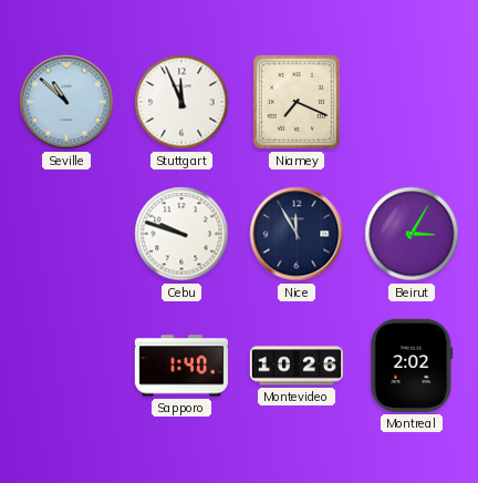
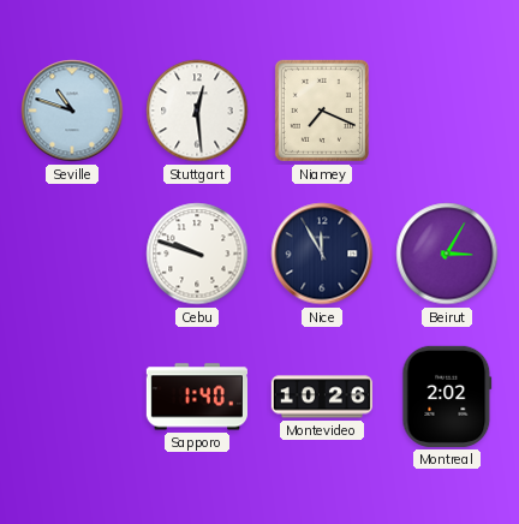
Seville: 10:52 -> 10:48
Stuttgart: 11:56 -> 12:29
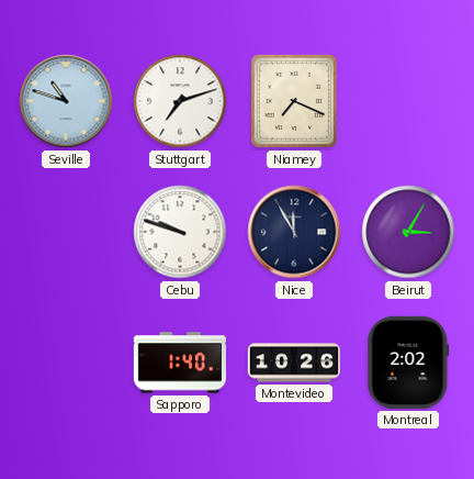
Stuttgart: 12:29 -> 7:12
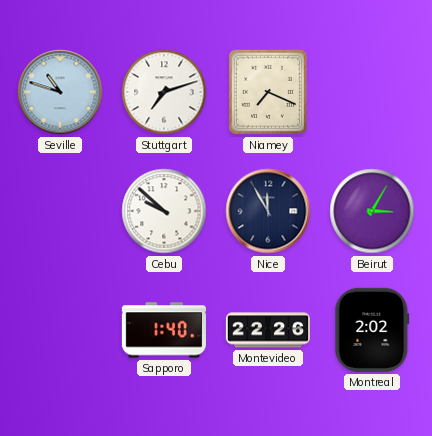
Cebu: 9:48 -> 9:52
Montevideo: 10:26 -> 22:26
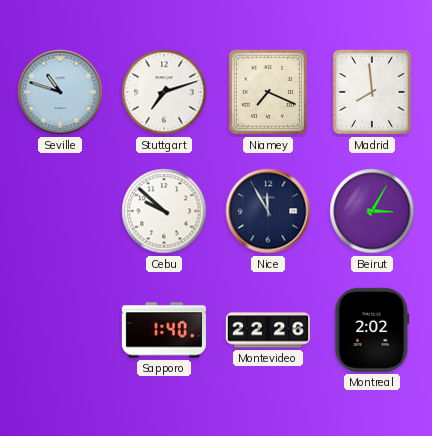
Madrid: none -> 7:59
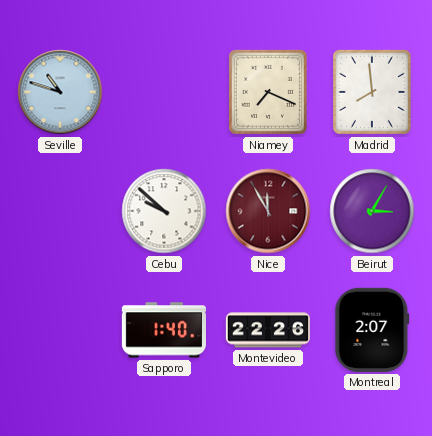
Stuttgart: 7:12 -> none
Nice dial: navy -> burgundy
Montreal: 2:02 -> 2:07
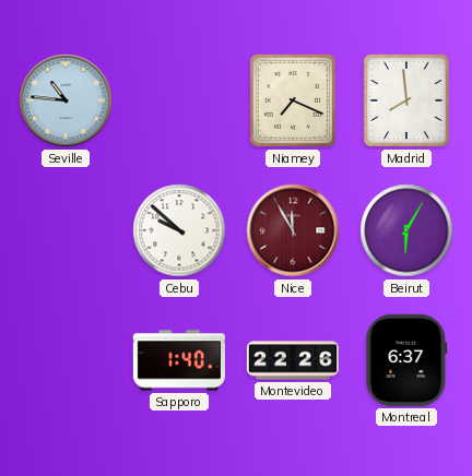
Seville: 10:48 -> 10:46
Beirut: 3:05 -> 6:05
Montreal: 2:07 -> 6:37
